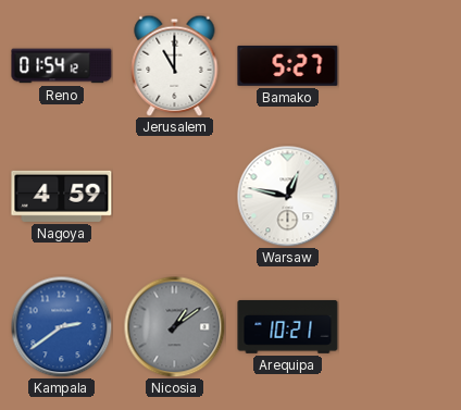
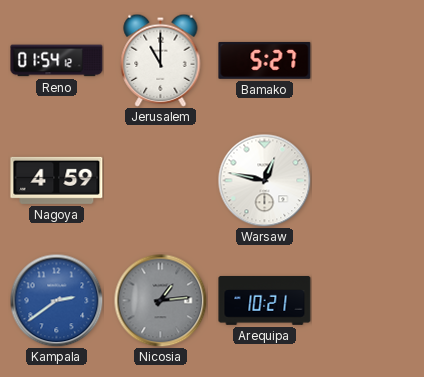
Nicosia: 1:09 -> 1:14
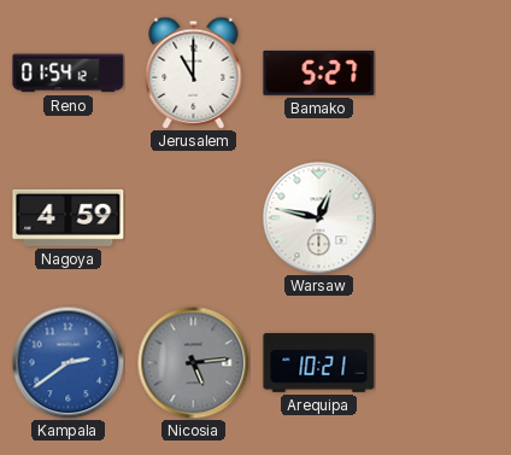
Nicosia: 1:14 -> 5:14
